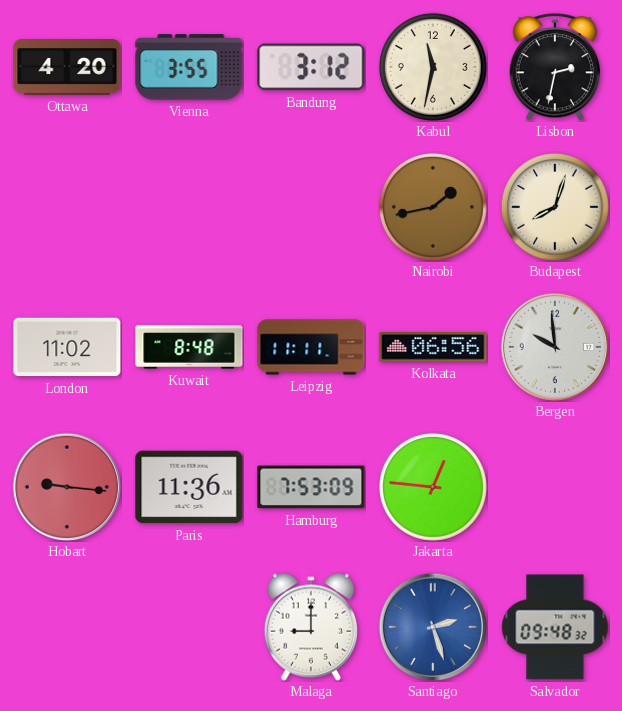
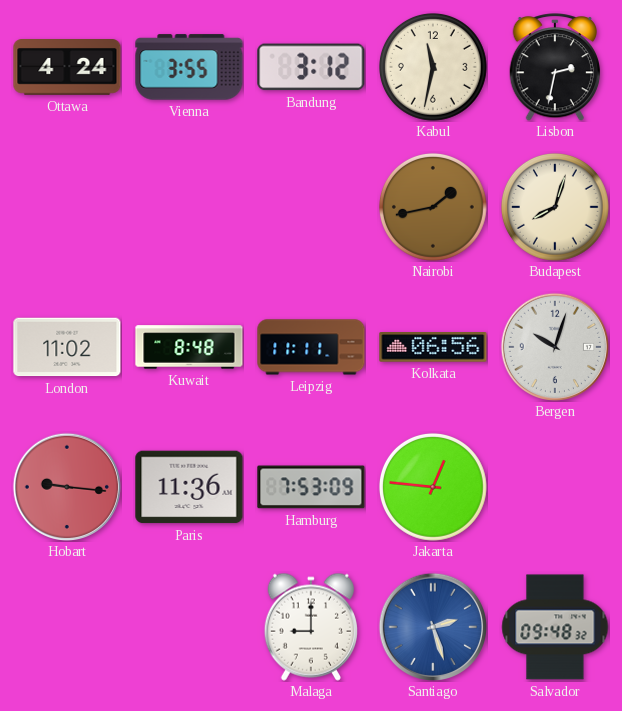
Ottawa: 4:20 -> 4:24
Bergen: 9:59 -> 10:03
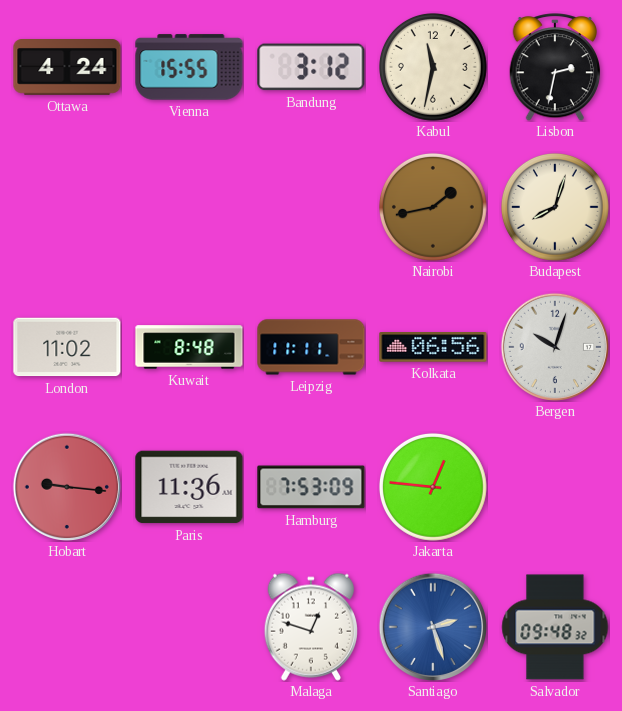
Vienna: 3:55 -> 15:55
Malaga: 9:00 -> 12:48
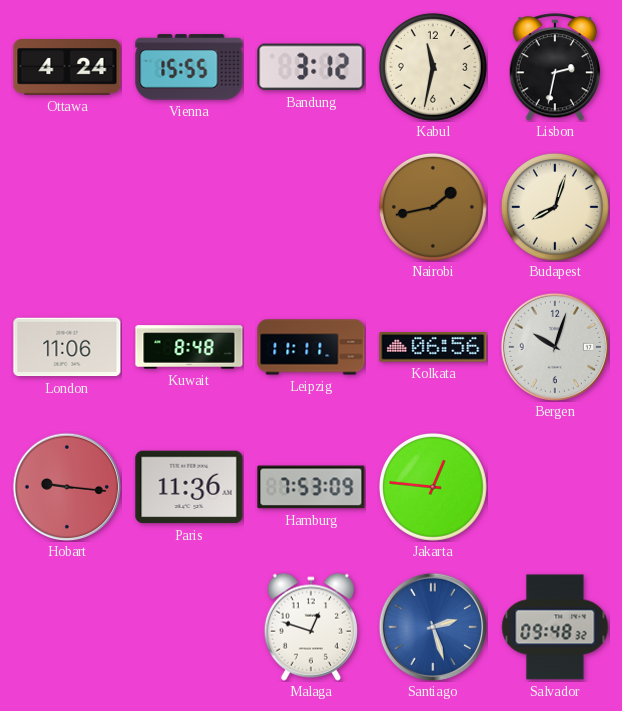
London: 11:02 -> 11:06
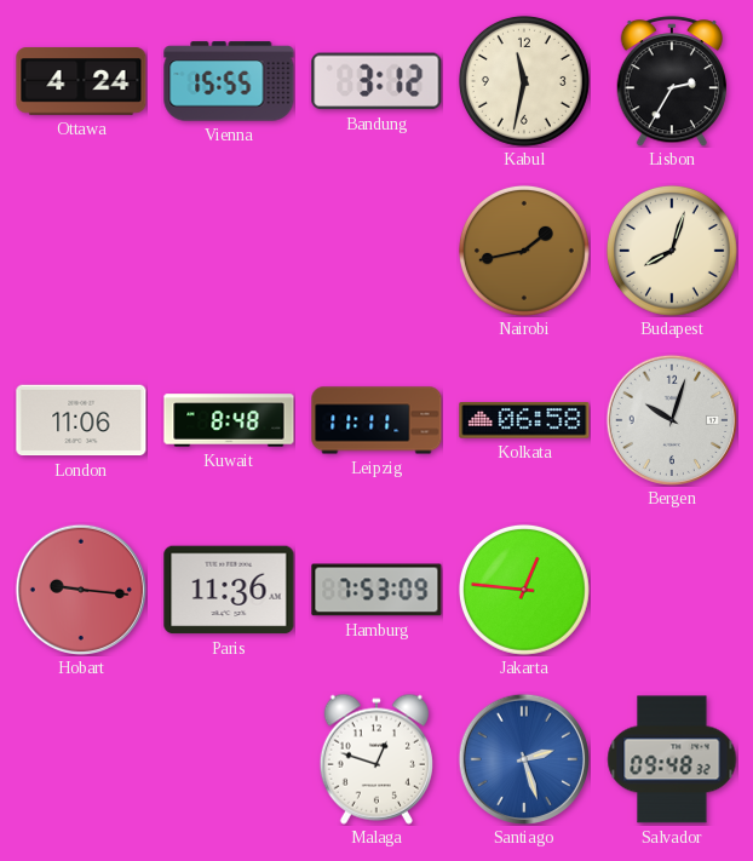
Lisbon: 2:32 -> 2:35
Kolkata: 06:56 -> 06:58
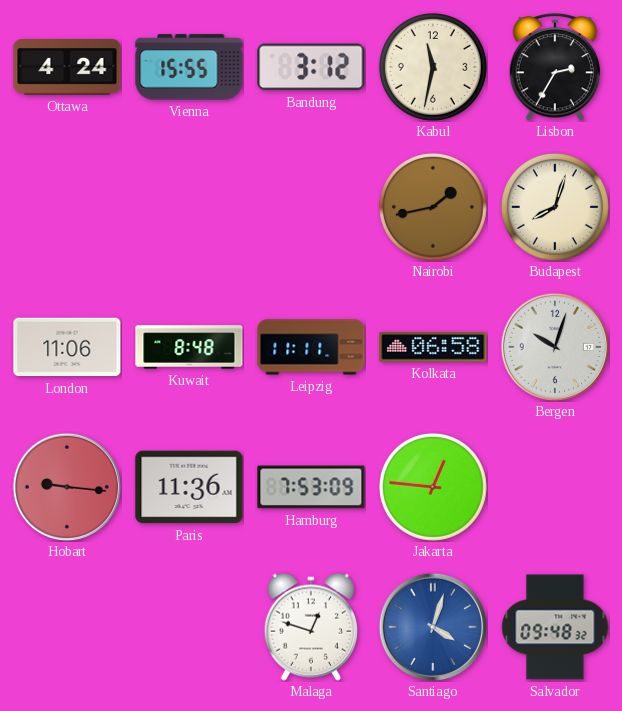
Santiago: 2:27 -> 4:03
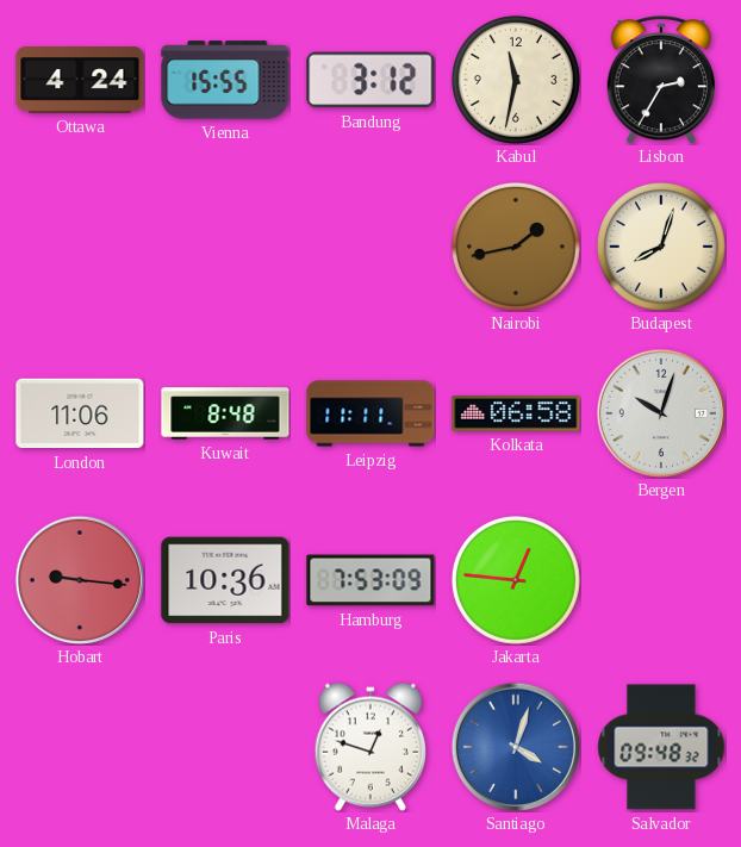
Paris: 11:36 -> 10:36
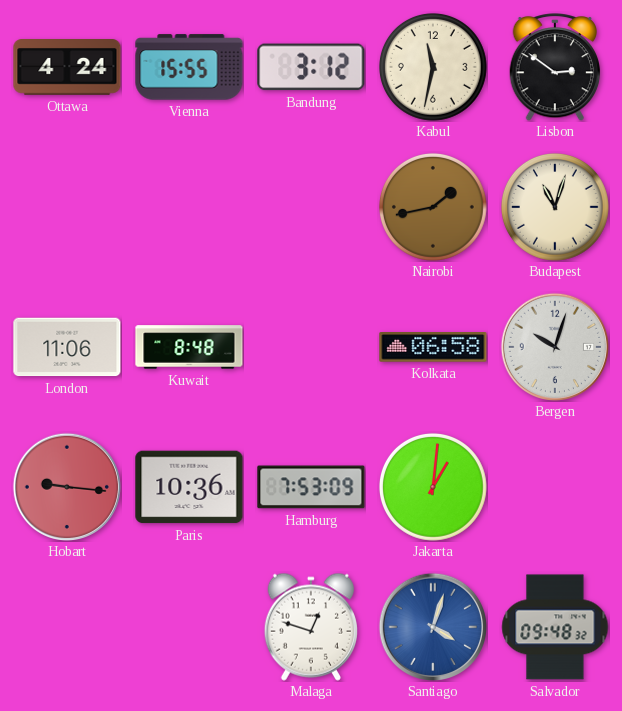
Lisbon: 2:35 -> 2:51
Budapest: 8:03 -> 11:03
Leipzig: 11:11 -> none
Jakarta: 12:46 -> 1:01
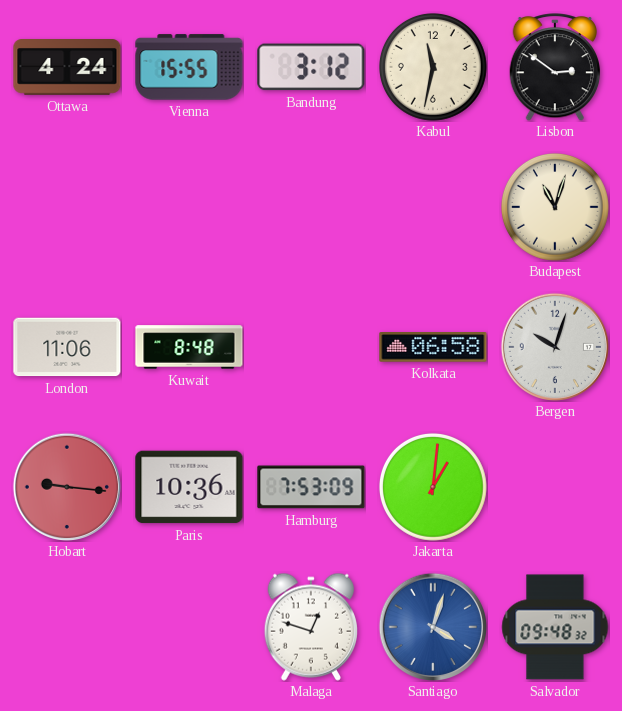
Nairobi: 1:43 -> none
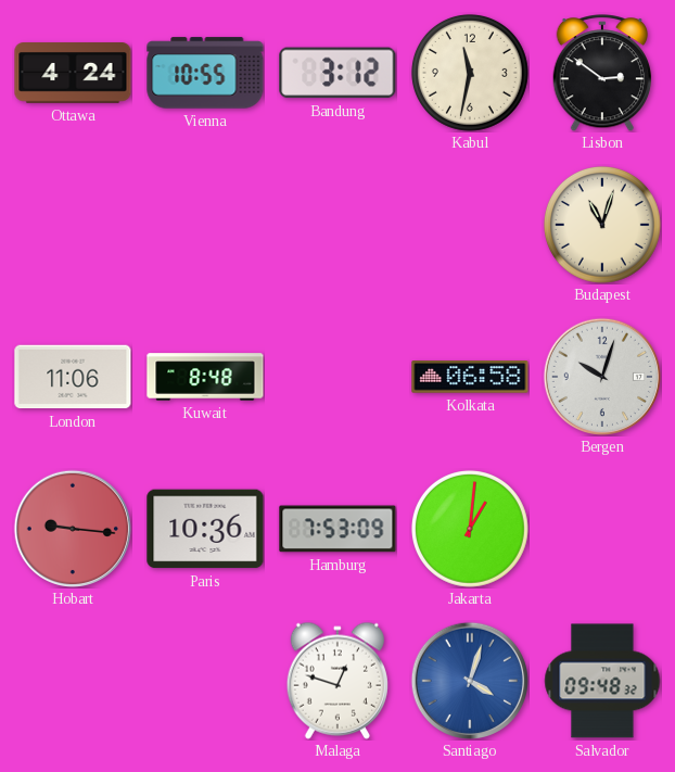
Vienna: 15:55 -> 10:55
